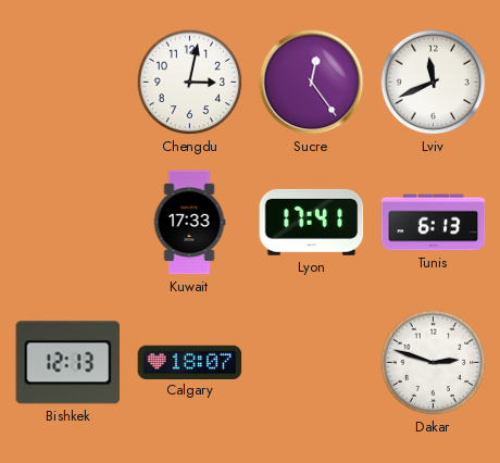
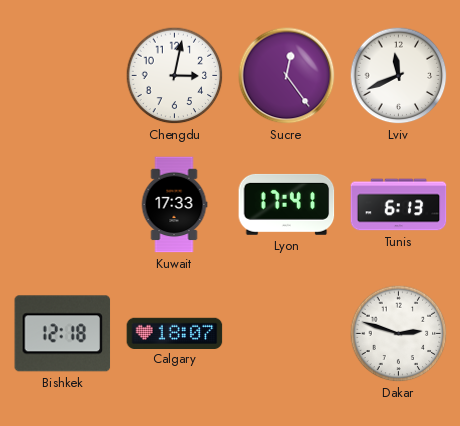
Bishkek: 12:13 -> 12:18
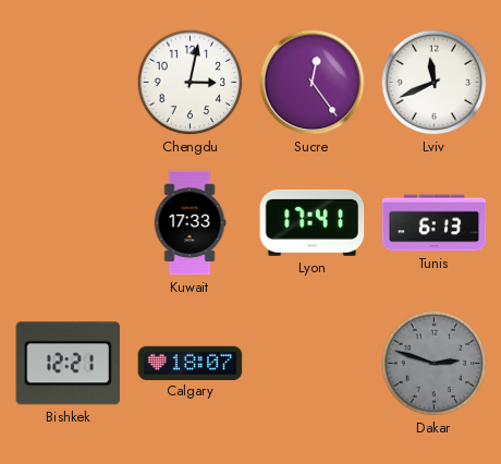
Bishkek: 12:18 -> 12:21
Dakar dial: white -> grey
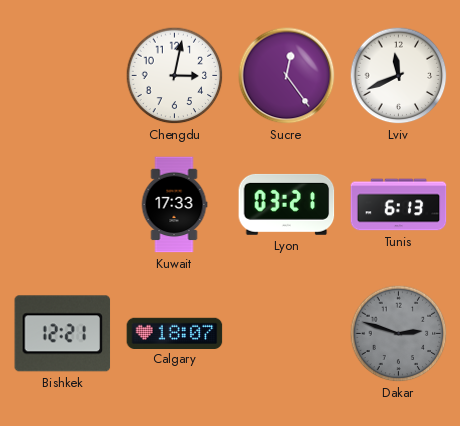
Lyon: 17:41 -> 03:21
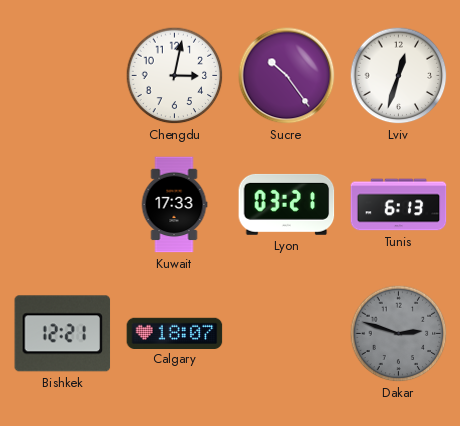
Sucre: 12:24 -> 10:24
Lviv: 11:41 -> 12:33
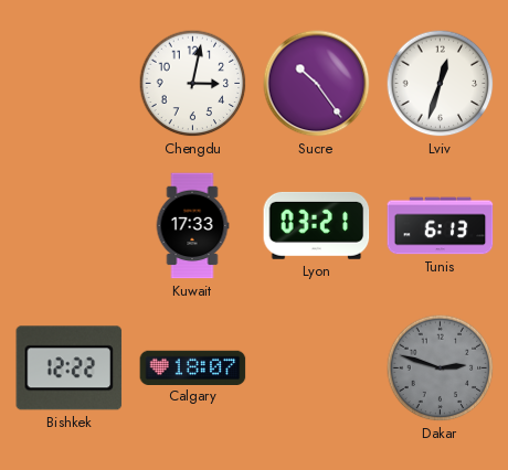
Bishkek: 12:21 -> 12:22
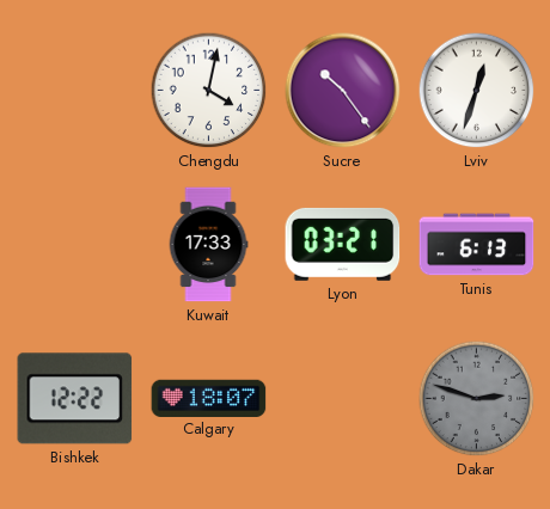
Chengdu: 3:02 -> 4:02
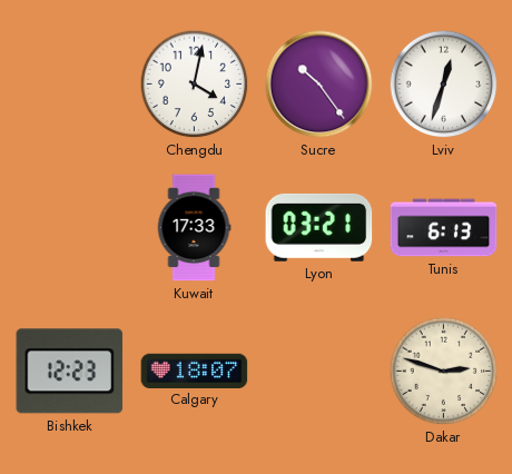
Bishkek: 12:22 -> 12:23
Dakar dial: grey -> cream
